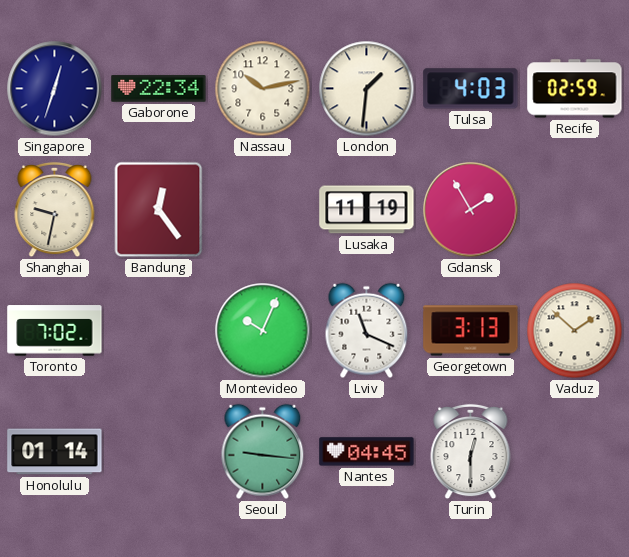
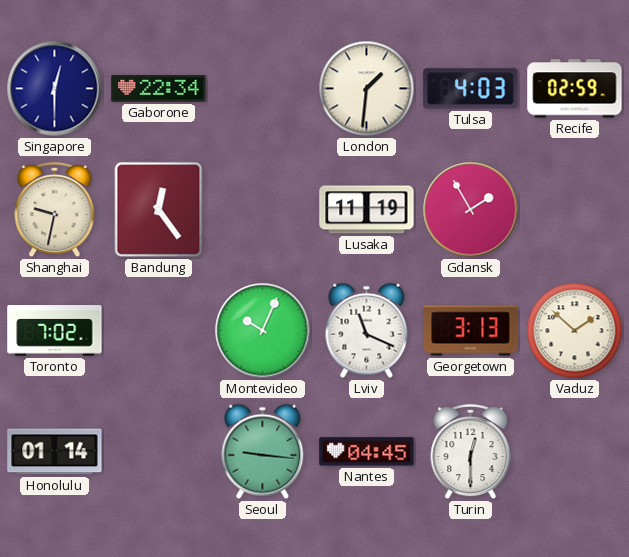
Singapore: 12:33 -> 12:30
Nassau: 10:13 -> none
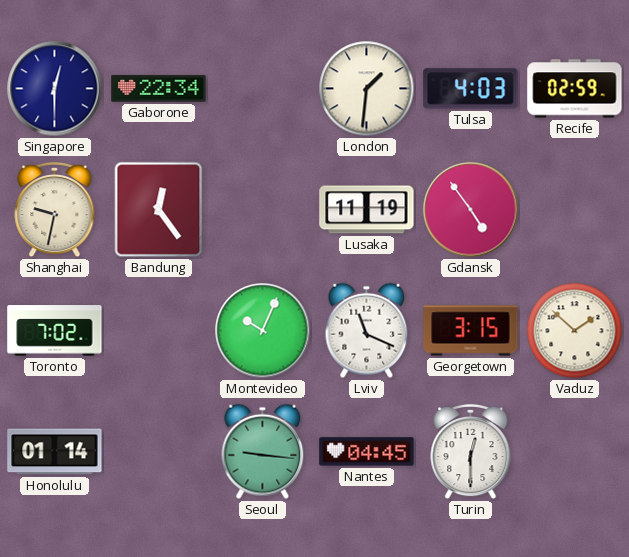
Gdansk: 1:55 -> 4:54
Georgetown: 3:13 -> 3:15
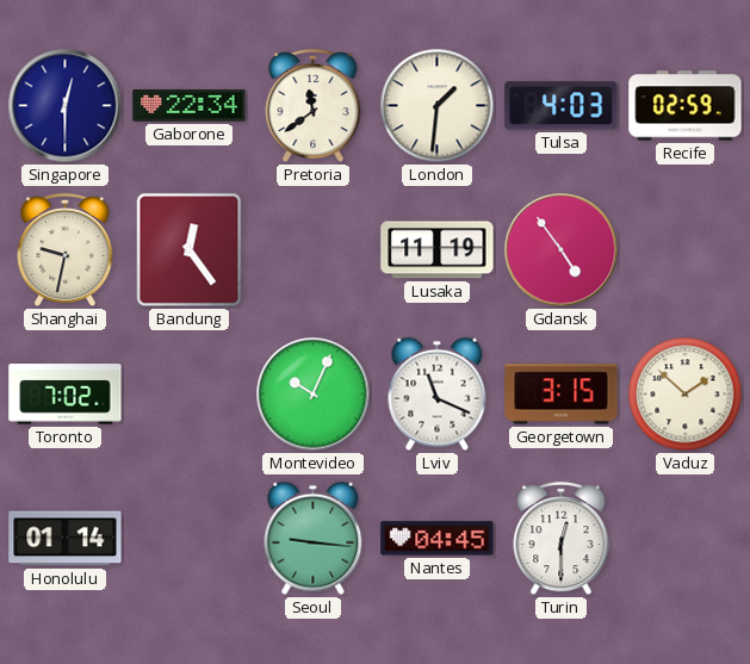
Pretoria: none -> 11:39
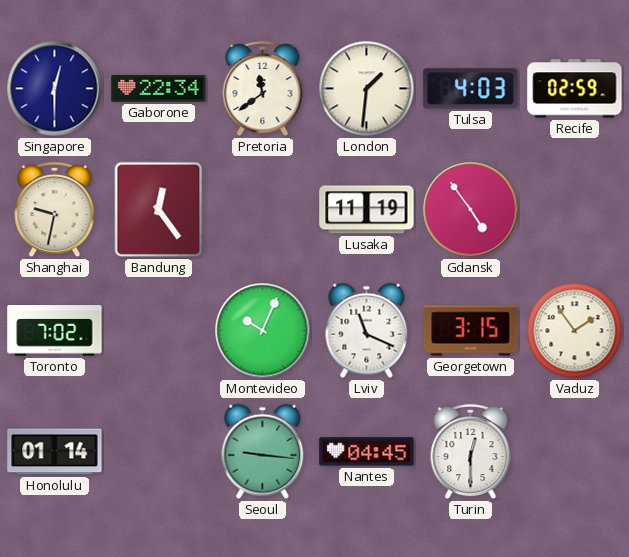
Vaduz: 1:52 -> 1:54
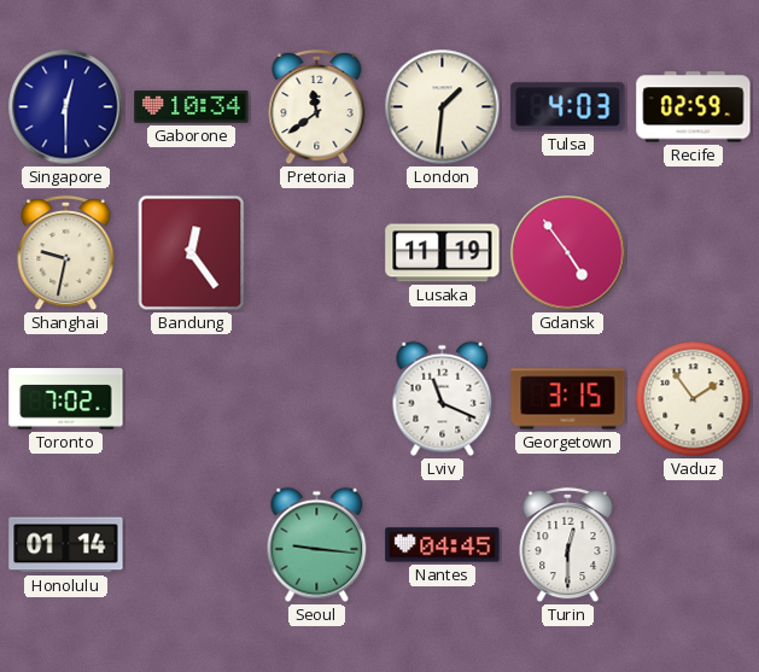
Gaborone: 22:34 -> 10:34
Montevideo: 10:04 -> none
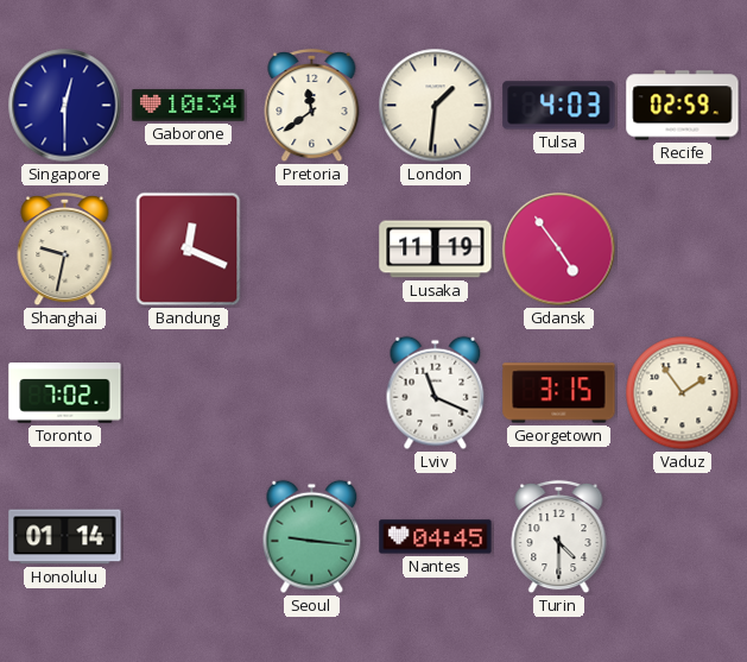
Bandung: 12:24 -> 12:19
Turin: 12:30 -> 4:30
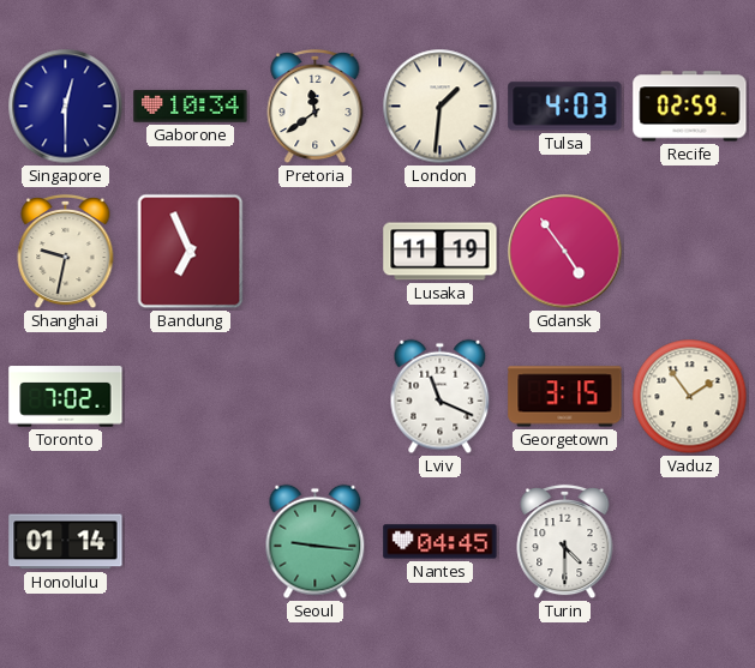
Bandung: 12:19 -> 6:56
